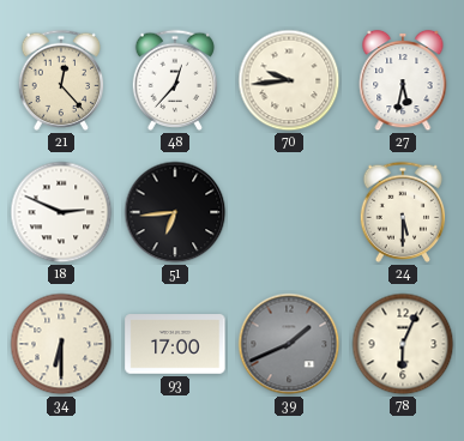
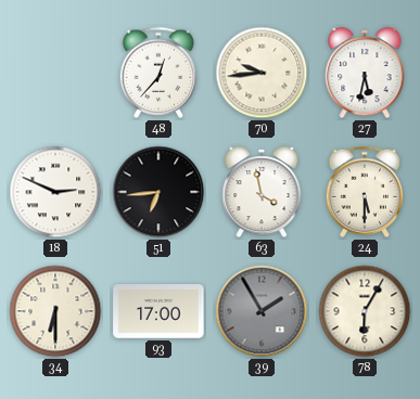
21: 12:23 -> none
63: none -> 3:58
39: 1:41 -> 1:55
78: 6:04 -> 6:05
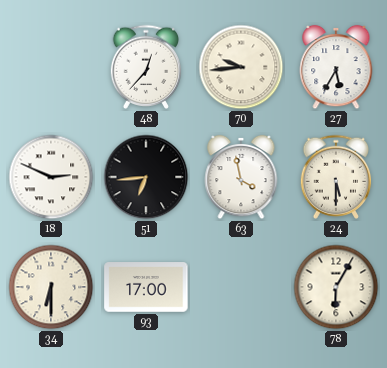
27: 5:32 -> 5:35
39: 1:55 -> none
